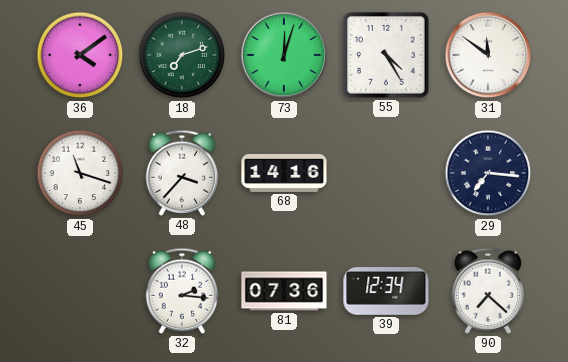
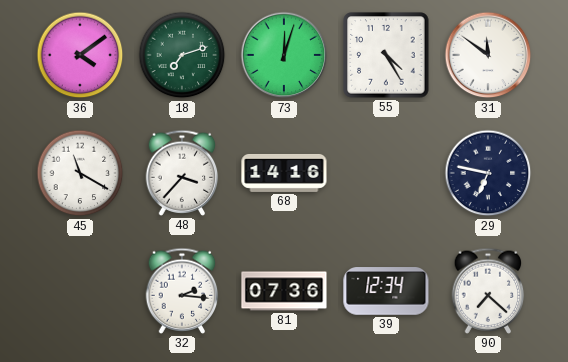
45: 11:18 -> 11:20
29: 7:16 -> 6:47
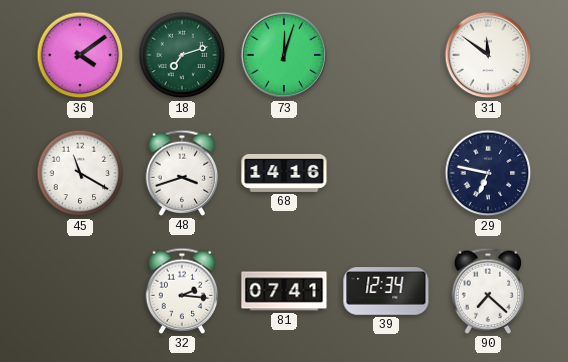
55: 4:25 -> none
48: 3:37 -> 3:42
81: 07:36 -> 07:41
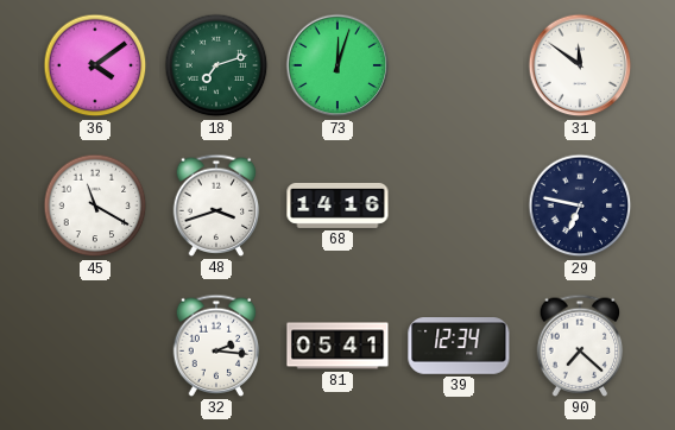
81: 07:41 -> 05:41
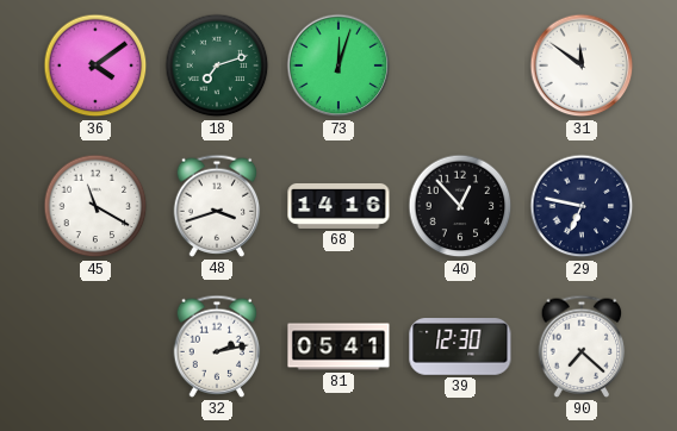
40: none -> 12:53
32: 2:16 -> 2:13
39: 12:34 -> 12:30
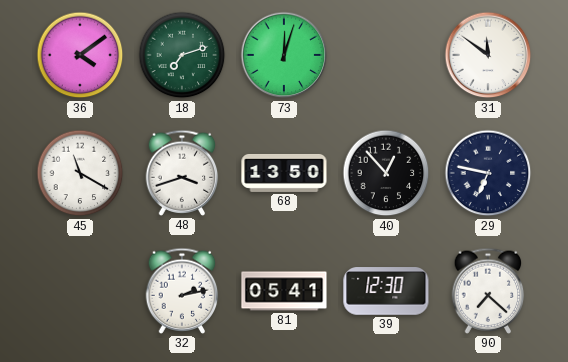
68: 14:16 -> 13:50
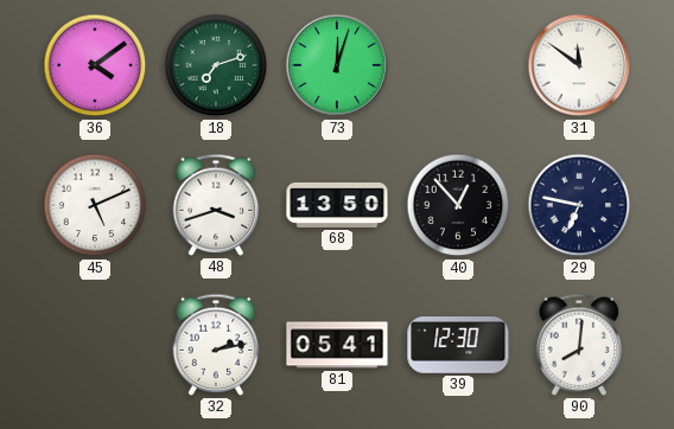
45: 11:20 -> 5:11
90: 7:22 -> 8:01
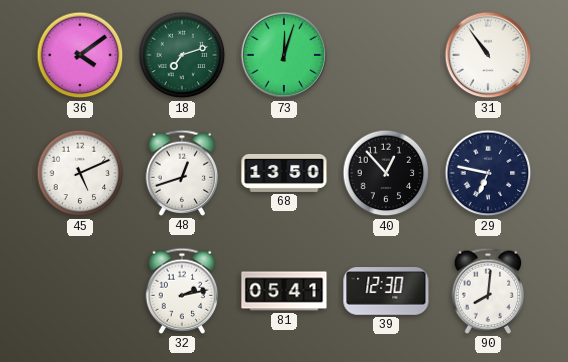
31: 11:51 -> 10:54
48: 3:42 -> 12:42
